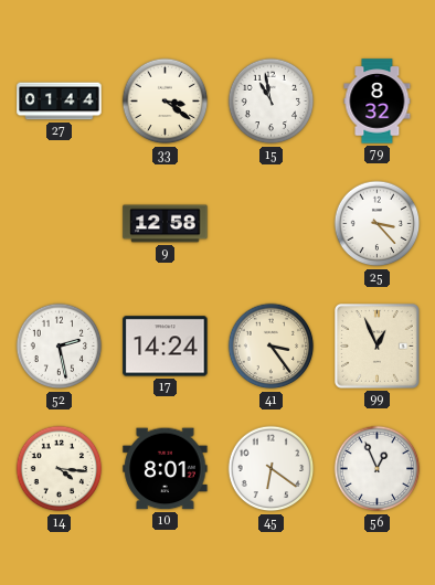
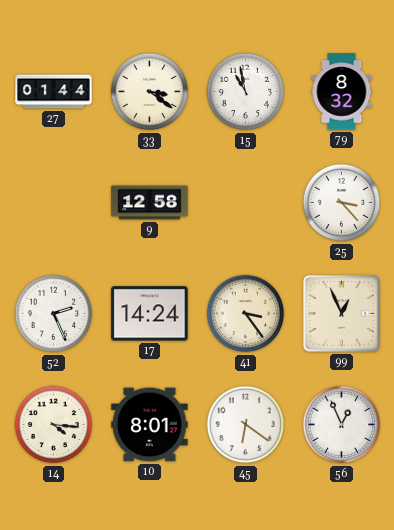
52: 2:28 -> 2:26
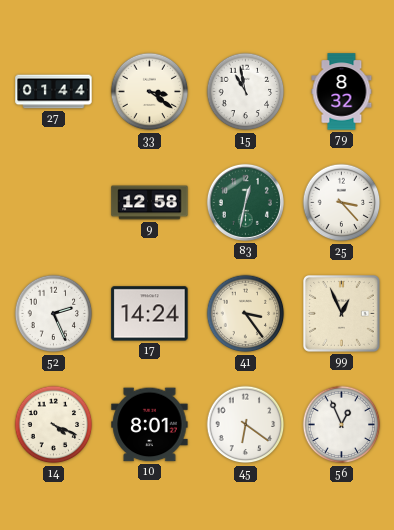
83: none -> 12:32
14: 4:16 -> 4:19
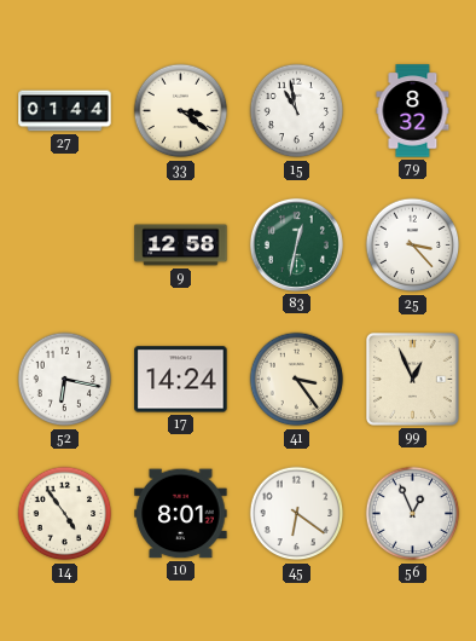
52: 2:26 -> 6:17
14: 4:19 -> 4:54
